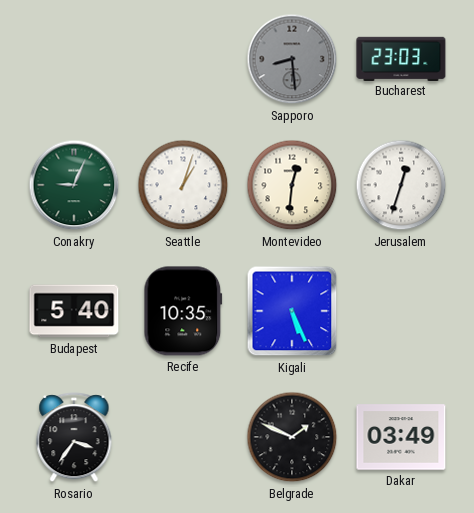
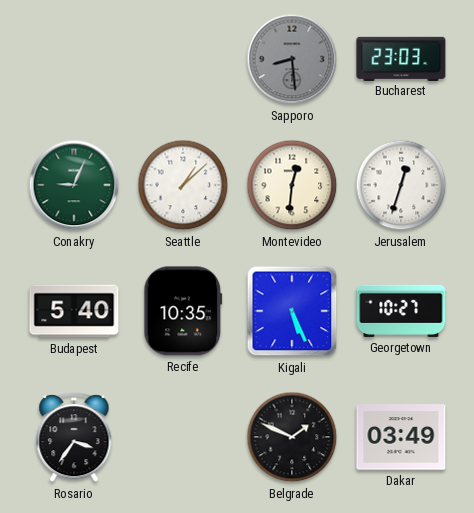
Seattle: 1:03 -> 1:08
Georgetown: none -> 10:27
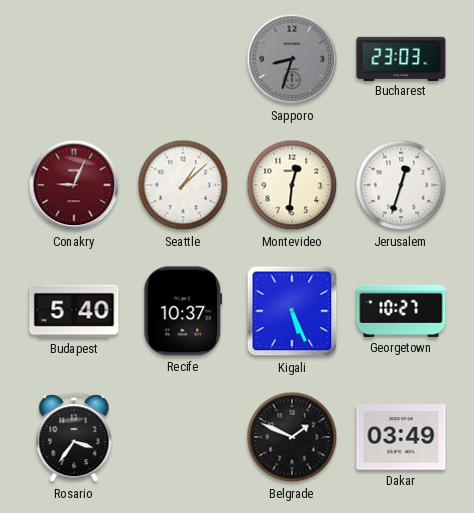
Sapporo: 8:29 -> 8:33
Conakry dial: green -> burgundy
Recife: 10:35 -> 10:37
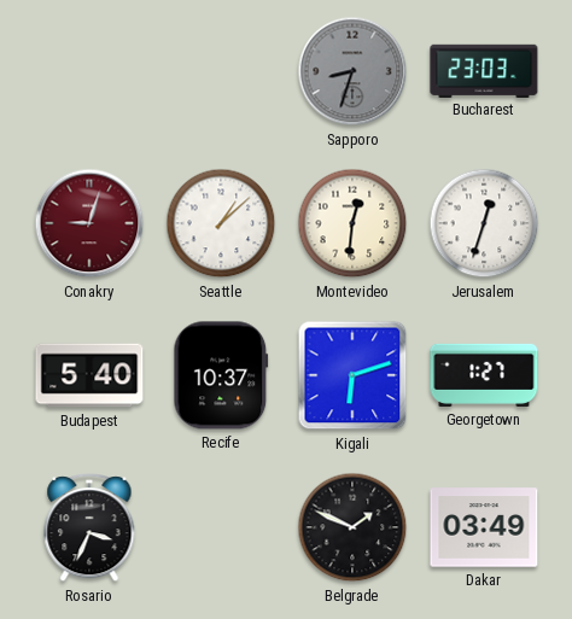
Conakry: 9:04 -> 9:03
Kigali: 5:26 -> 6:12
Georgetown: 10:27 -> 1:27
Rosario: 3:36 -> 3:34
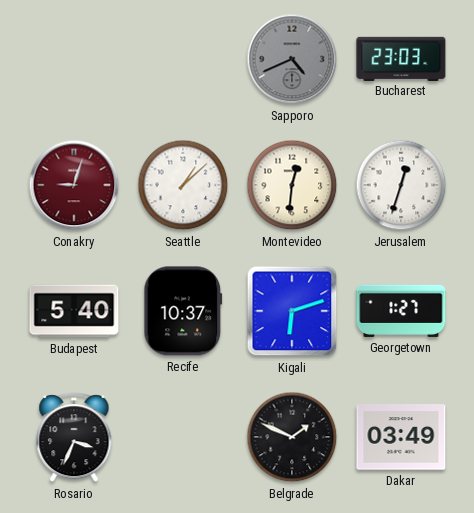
Sapporo: 8:33 -> 4:41
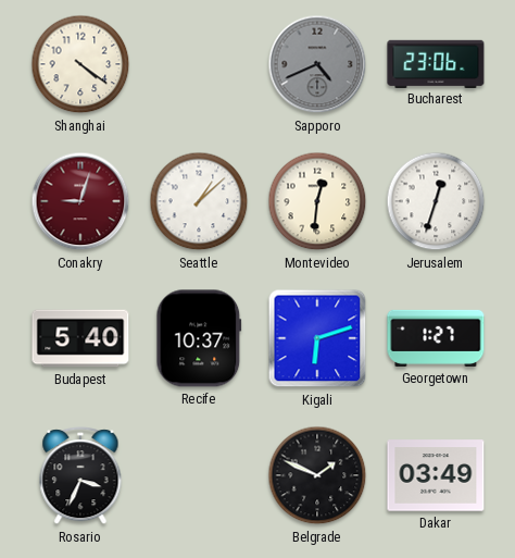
Shanghai: none -> 4:21
Bucharest: 23:03 -> 23:06
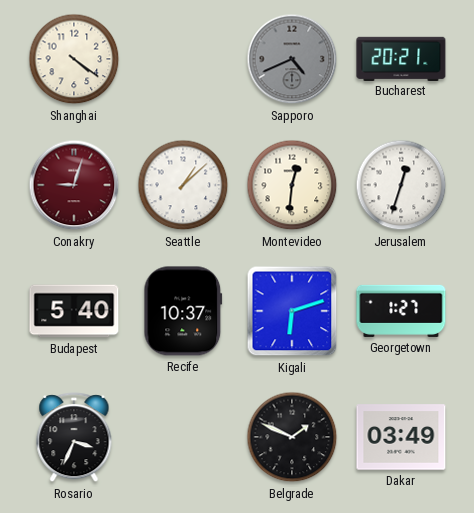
Bucharest: 23:06 -> 20:21
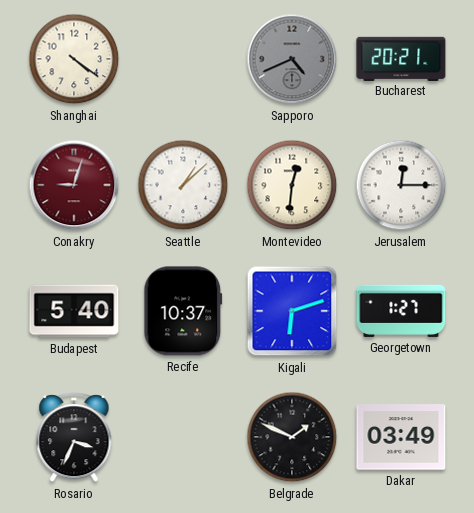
Jerusalem: 12:33 -> 12:15
